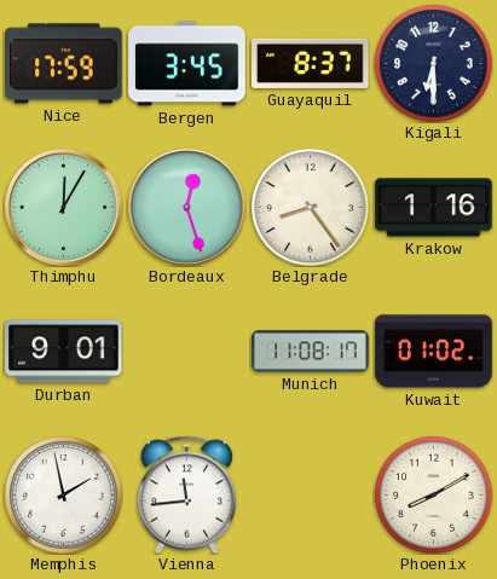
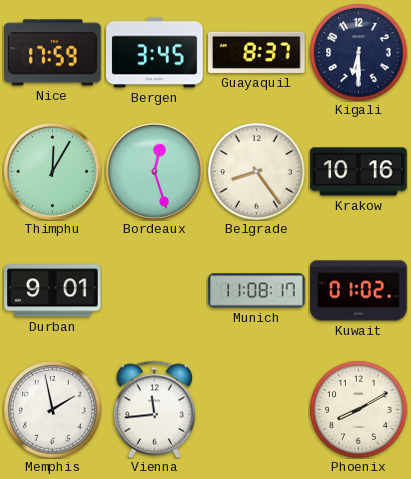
Krakow: 1:16 -> 10:16
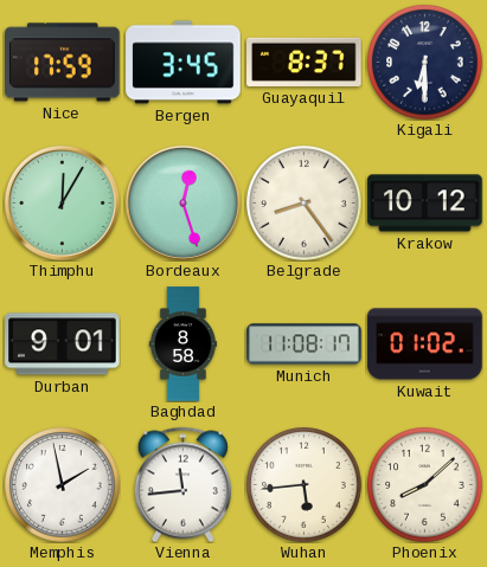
Krakow: 10:16 -> 10:12
Baghdad: none -> 8:58
Wuhan: none -> 5:44
Phoenix: 8:10 -> 8:08
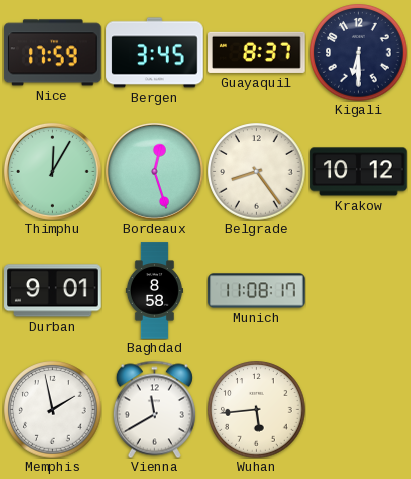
Kuwait: 01:02 -> none
Vienna: 11:44 -> 11:40
Phoenix: 8:08 -> none
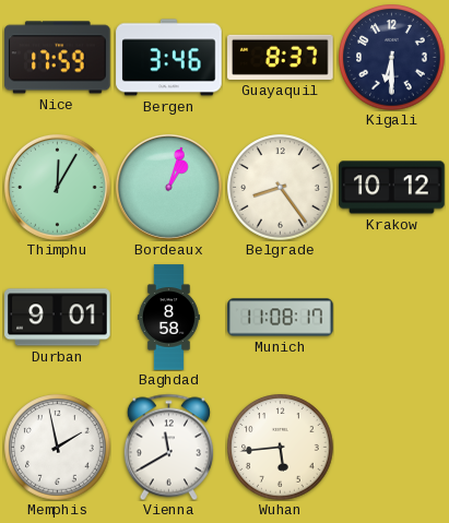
Bergen: 3:45 -> 3:46
Bordeaux: 12:27 -> 1:03
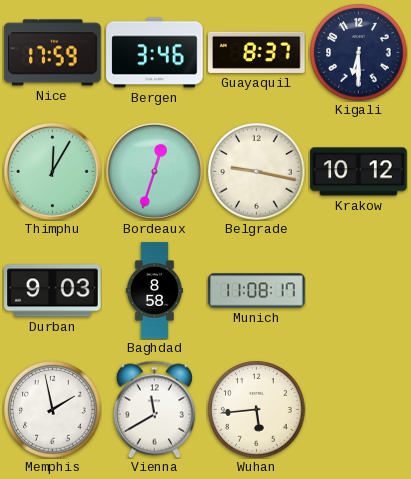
Bordeaux: 1:03 -> 12:33
Belgrade: 8:24 -> 9:17
Durban: 9:01 -> 9:03
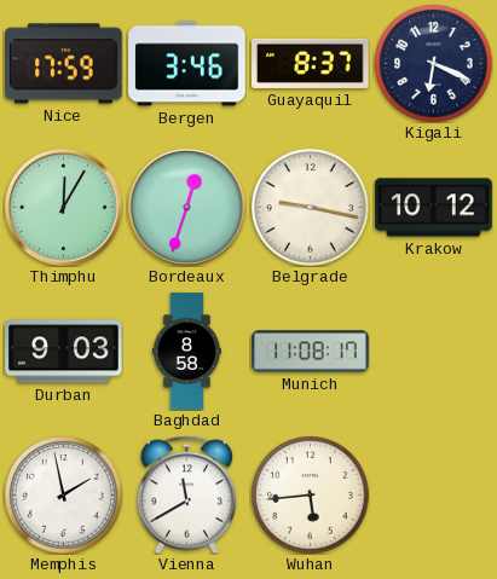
Kigali: 6:30 -> 6:19
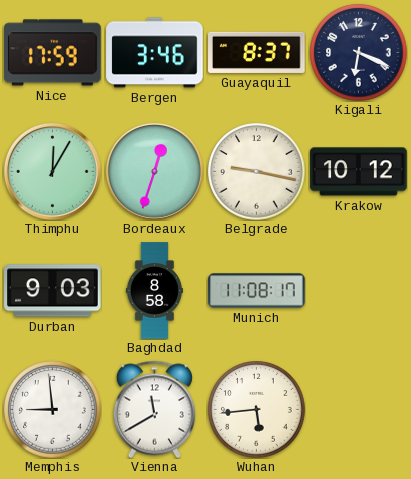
Memphis: 1:58 -> 8:59
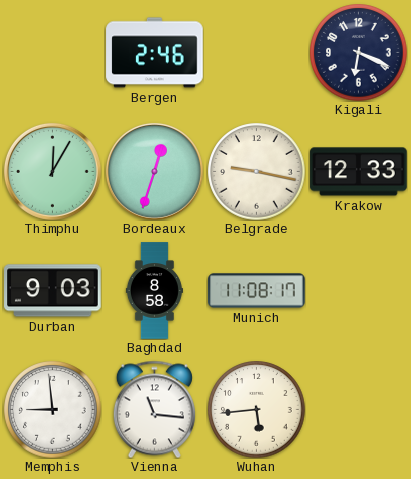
Nice: 17:59 -> none
Bergen: 3:46 -> 2:46
Guayaquil: 8:37 -> none
Krakow: 10:12 -> 12:33
Vienna: 11:40 -> 11:16
